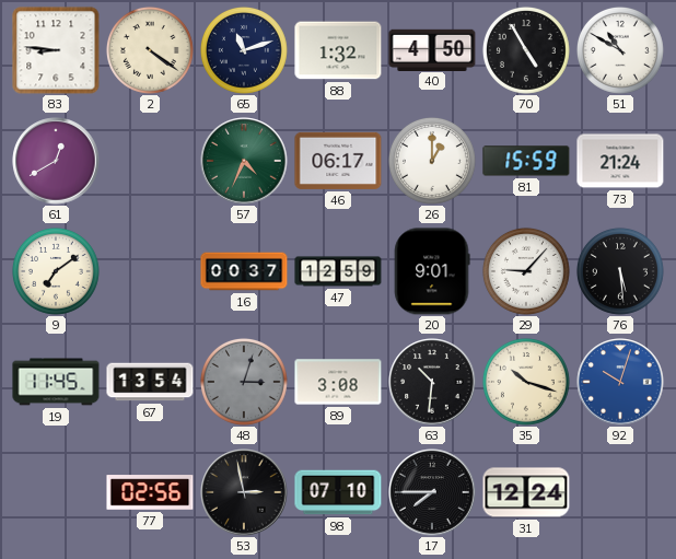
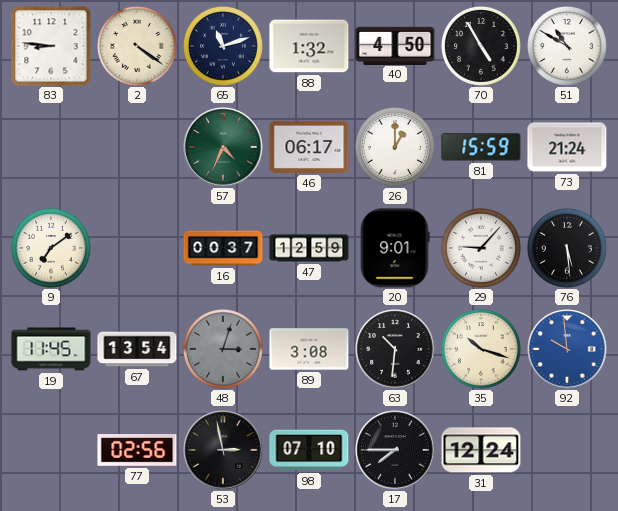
61: 12:40 -> none
92: 10:03 -> 9:59
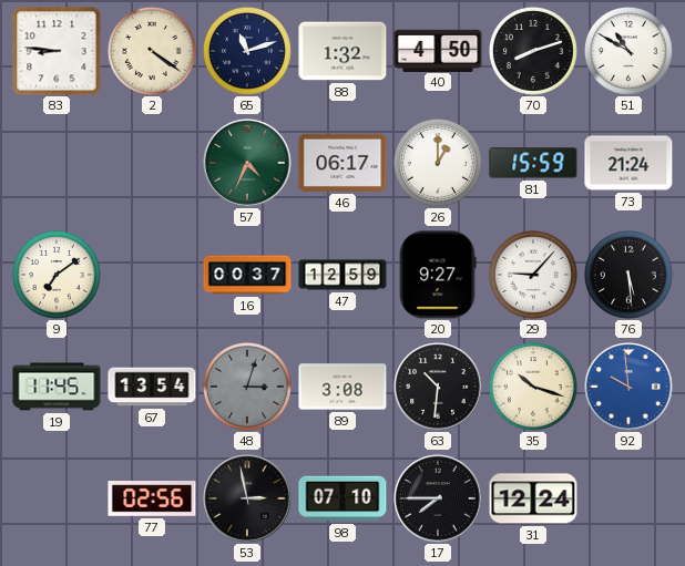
70: 4:55 -> 8:12
20: 9:01 -> 9:27
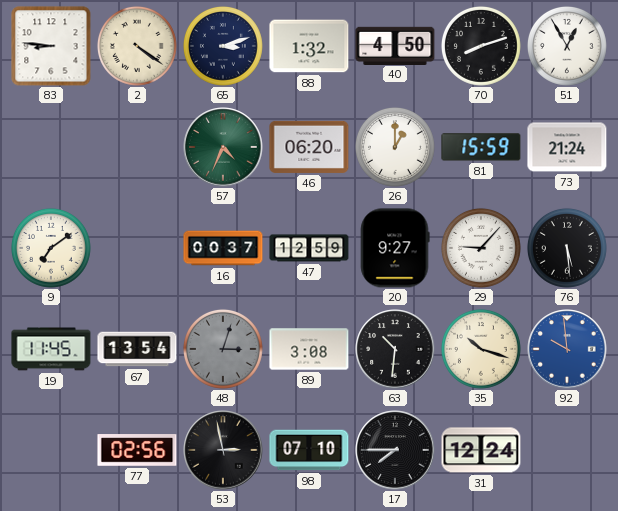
65: 11:12 -> 3:12
51: 10:50 -> 12:55
46: 06:17 -> 06:20
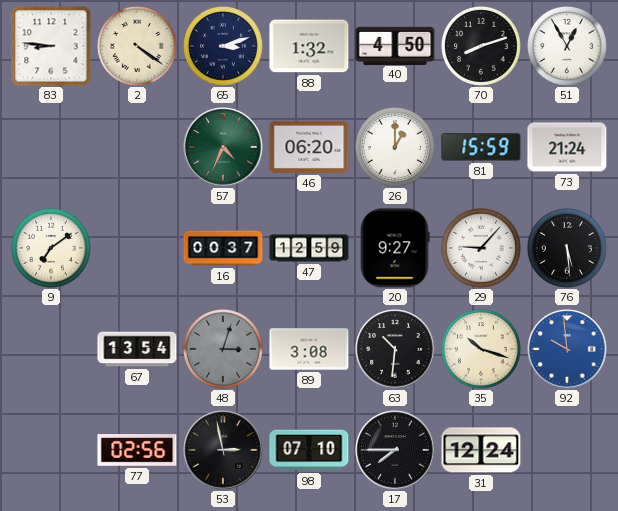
19: 11:45 -> none
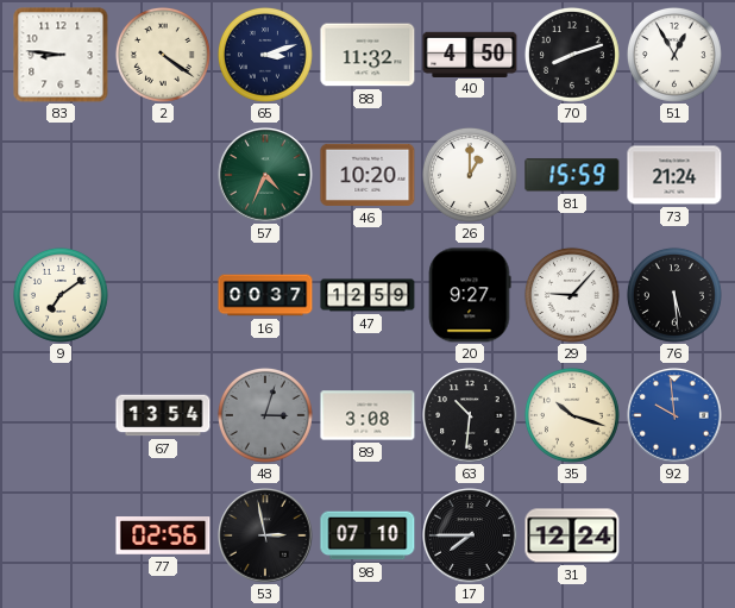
88: 1:32 -> 11:32
46: 06:20 -> 10:20
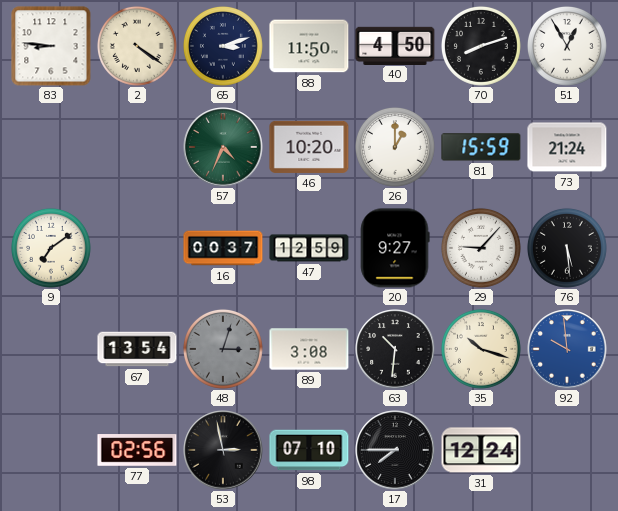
88: 11:32 -> 11:50
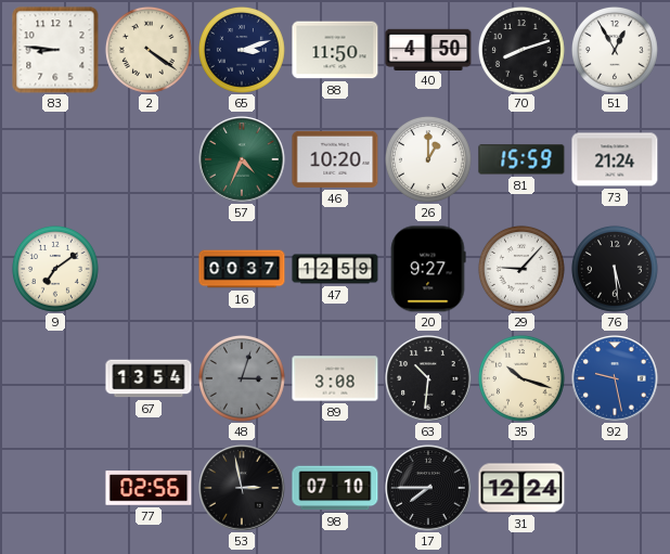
92: 9:59 -> 9:28
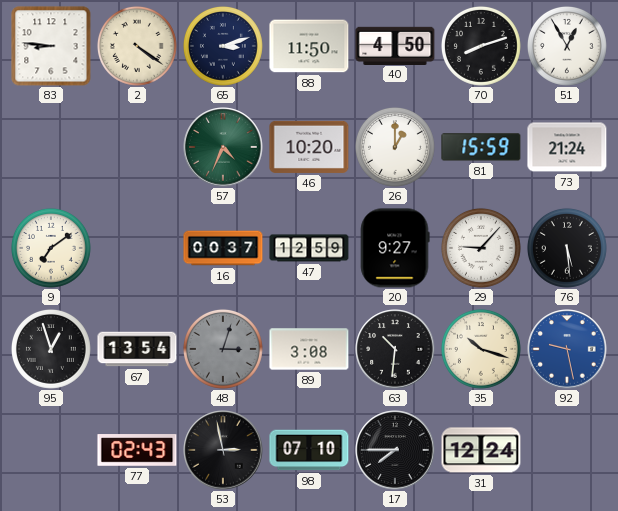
95: none -> 12:57
77: 02:56 -> 02:43
